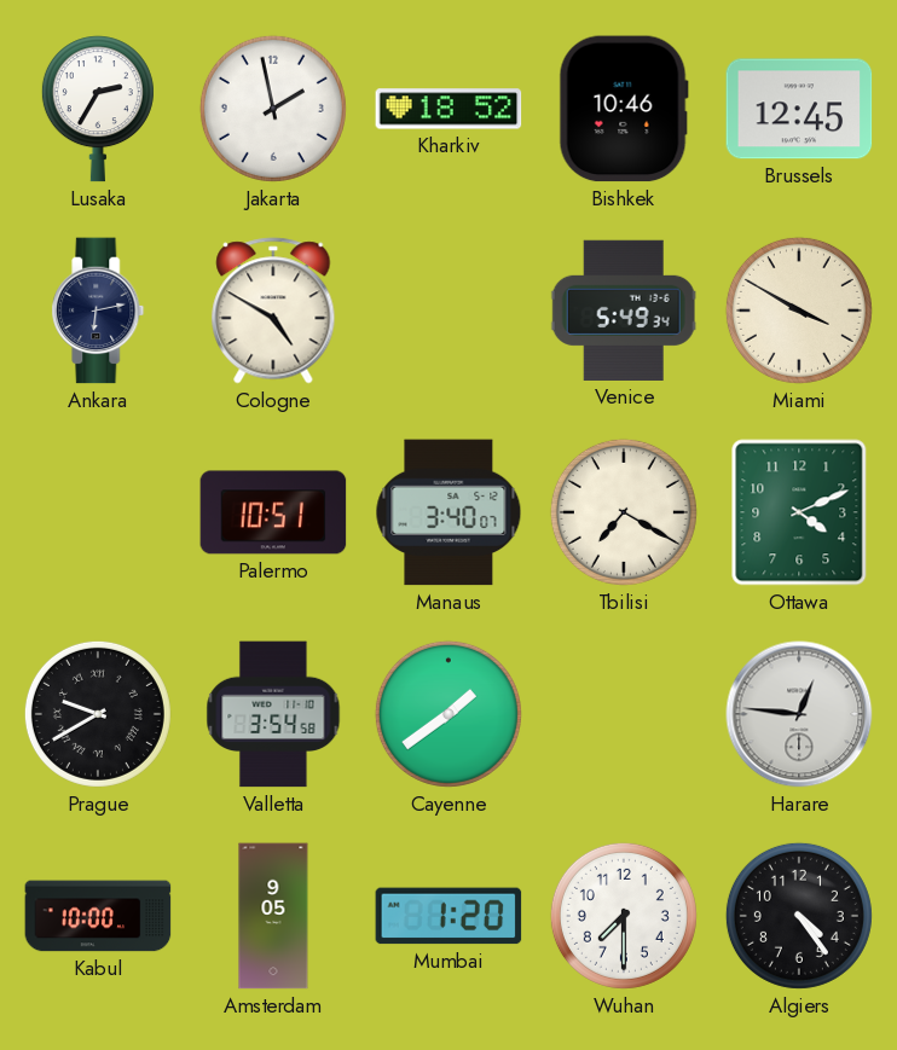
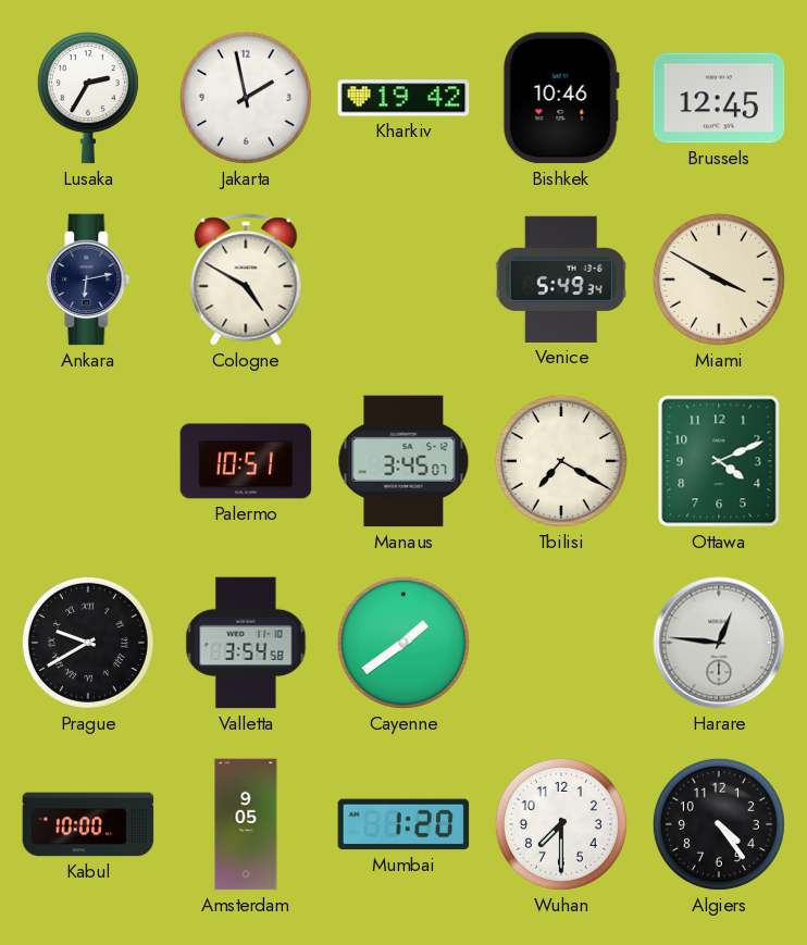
Kharkiv: 18:52 -> 19:42
Manaus: 3:40 -> 3:45
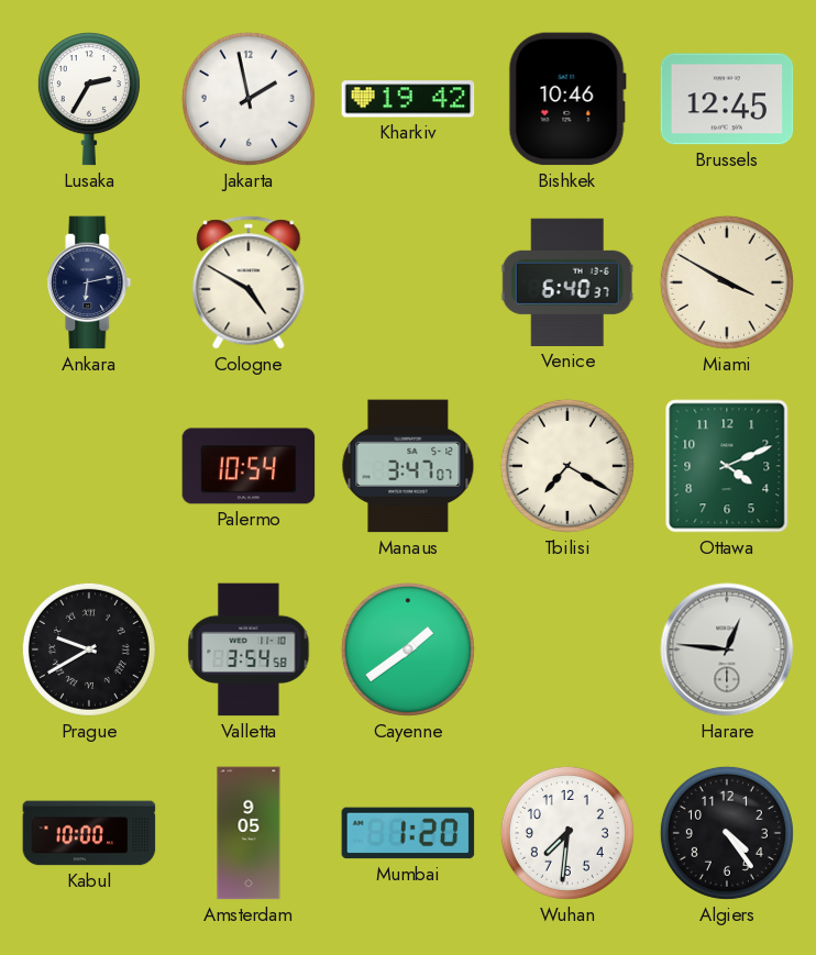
Venice: 5:49 -> 6:40
Palermo: 10:51 -> 10:54
Manaus: 3:45 -> 3:47
Wuhan: 7:30 -> 7:31
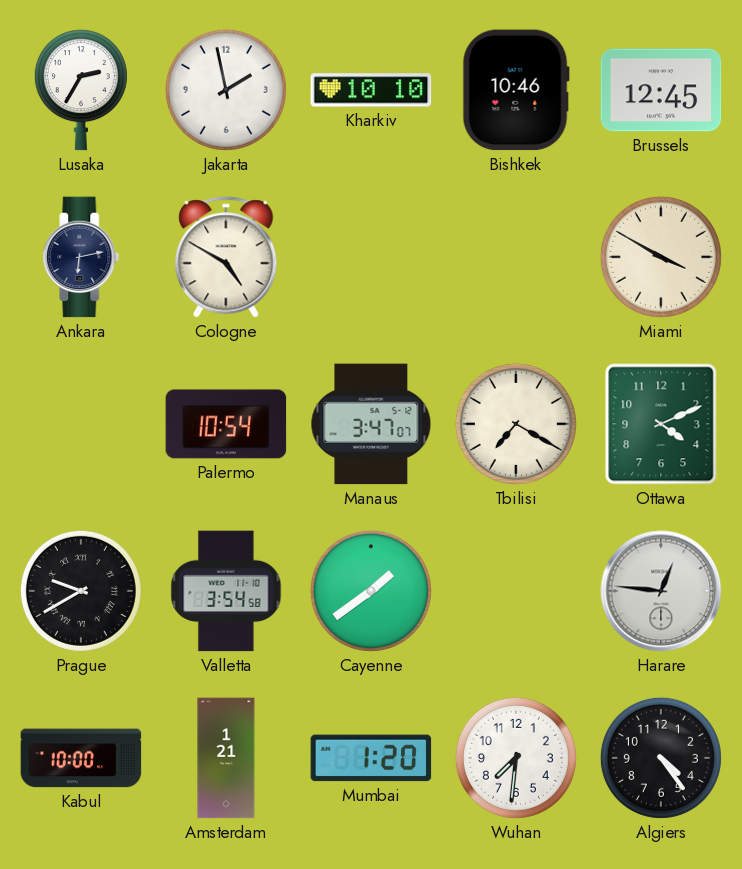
Kharkiv: 19:42 -> 10:10
Venice: 6:40 -> none
Amsterdam: 9:05 -> 1:21
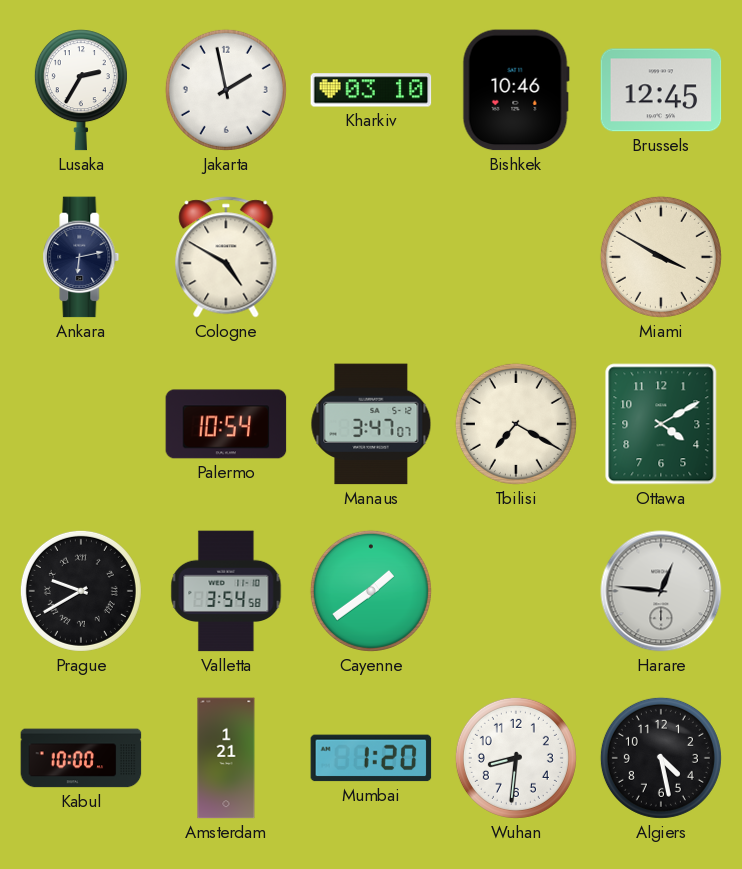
Kharkiv: 10:10 -> 03:10
Ottawa: 4:11 -> 4:10
Wuhan: 7:31 -> 8:31
Algiers: 4:24 -> 4:28
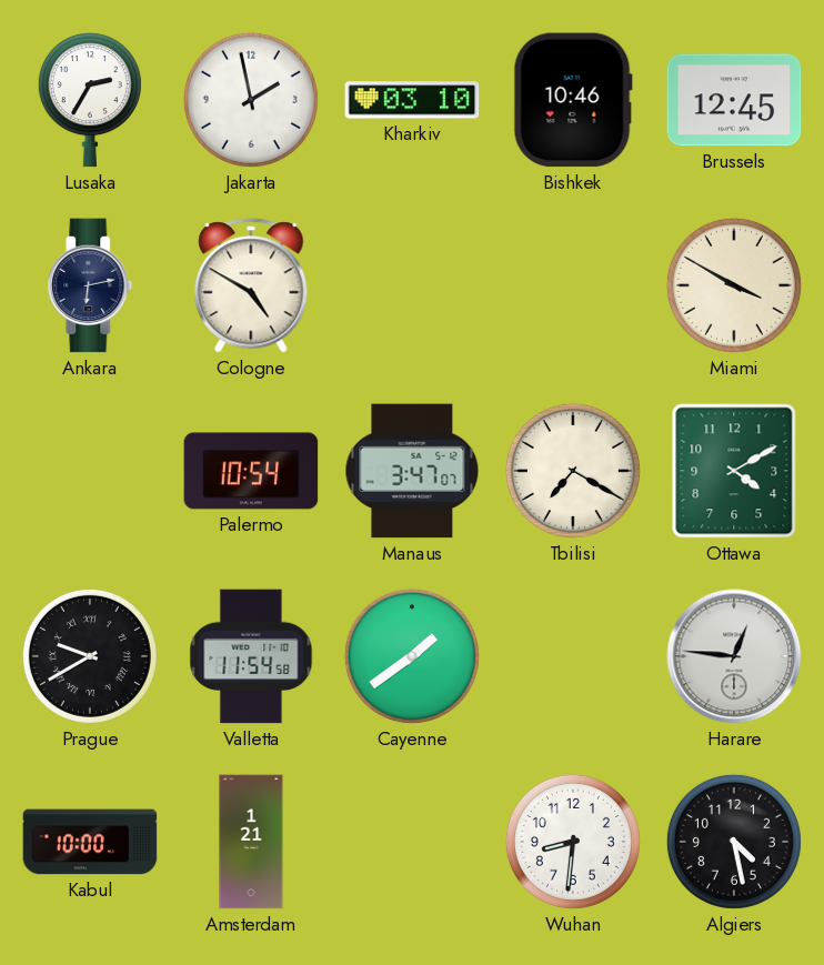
Valletta: 3:54 -> 11:54
Mumbai: 1:20 -> none
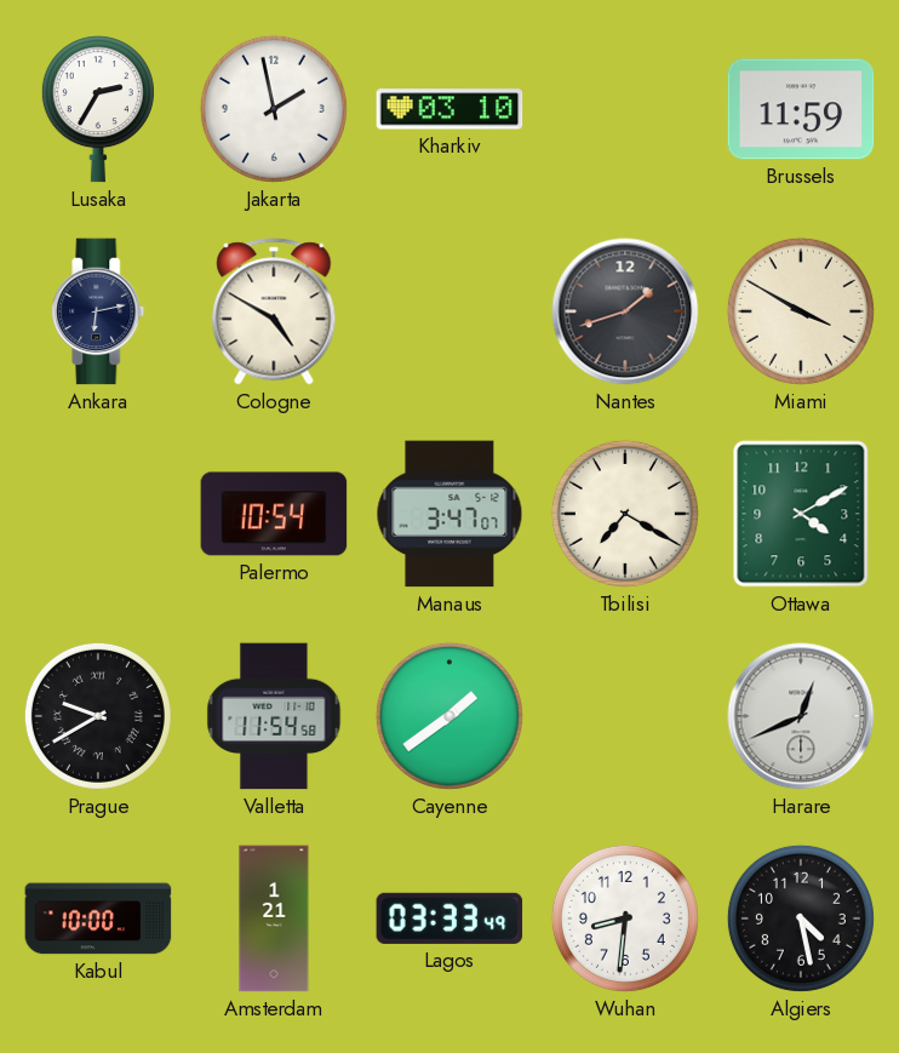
Bishkek: 10:46 -> none
Brussels: 12:45 -> 11:59
Nantes: none -> 1:42
Harare: 12:46 -> 12:41
Lagos: none -> 03:33
